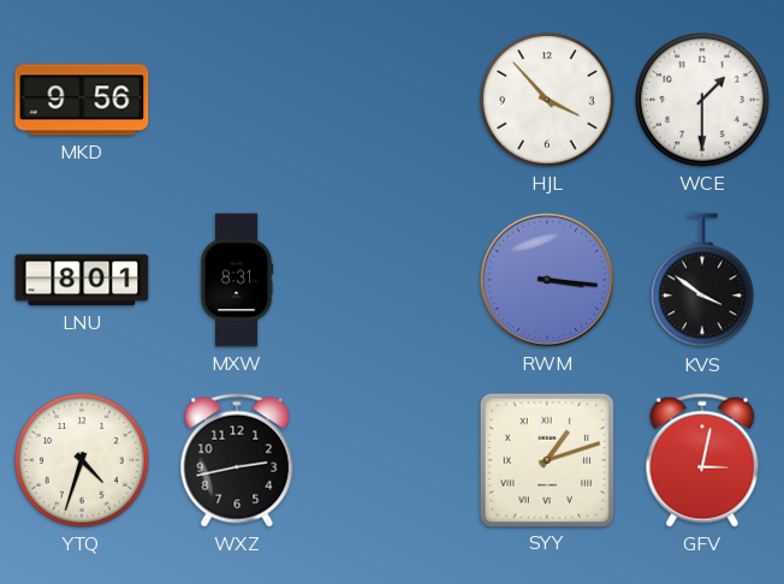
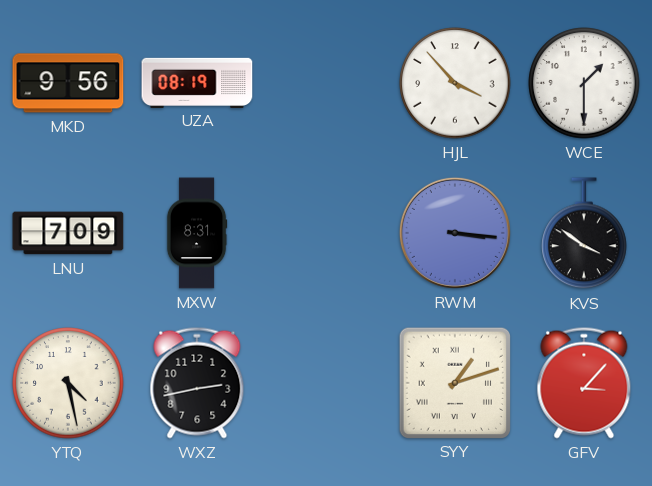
UZA: none -> 08:19
LNU: 8:01 -> 7:09
YTQ: 4:33 -> 4:28
GFV: 3:02 -> 3:07
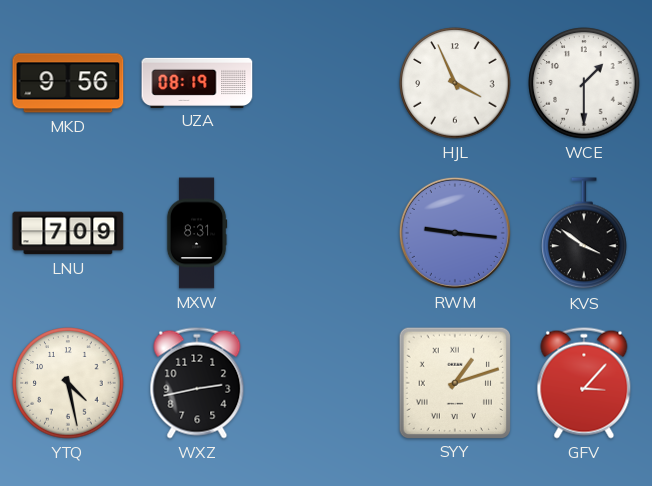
HJL: 3:53 -> 3:56
RWM: 3:16 -> 9:16
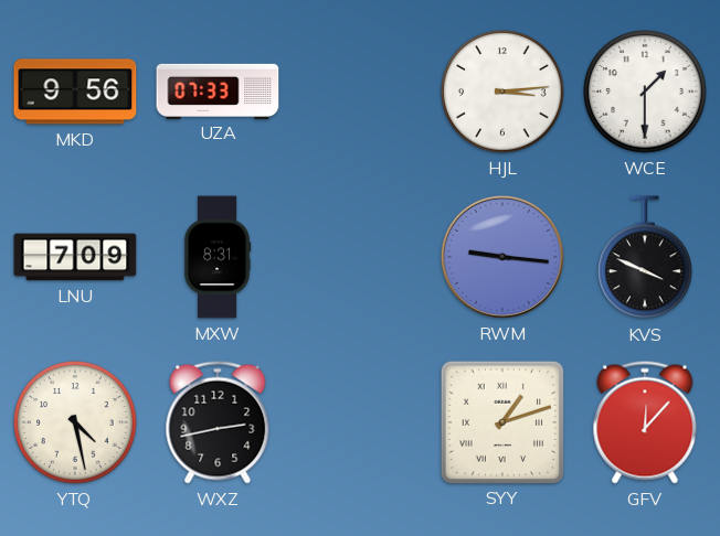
UZA: 08:19 -> 07:33
HJL: 3:56 -> 3:14
KVS: 3:51 -> 3:49
GFV: 3:07 -> 12:07
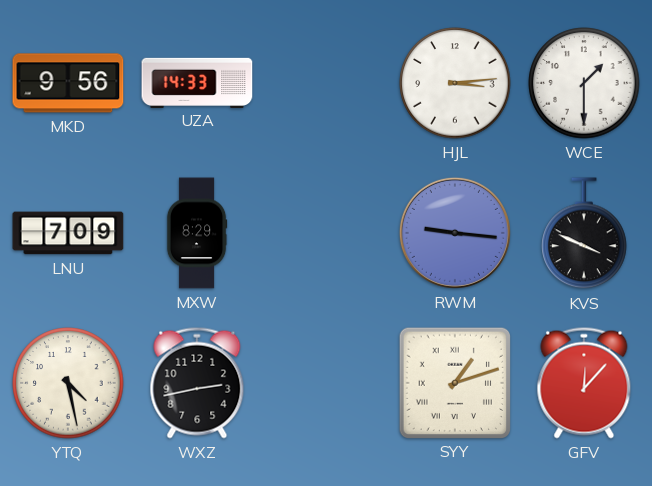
UZA: 07:33 -> 14:33
MXW: 8:31 -> 8:29
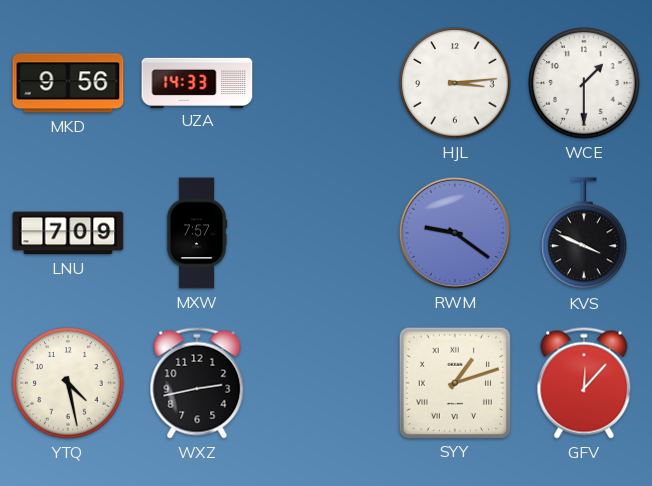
MXW: 8:29 -> 7:57
RWM: 9:16 -> 9:21
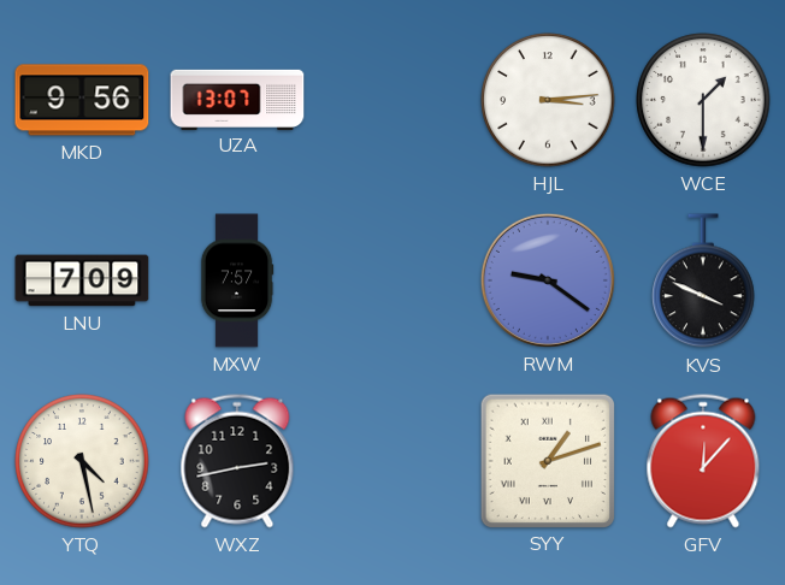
UZA: 14:33 -> 13:07
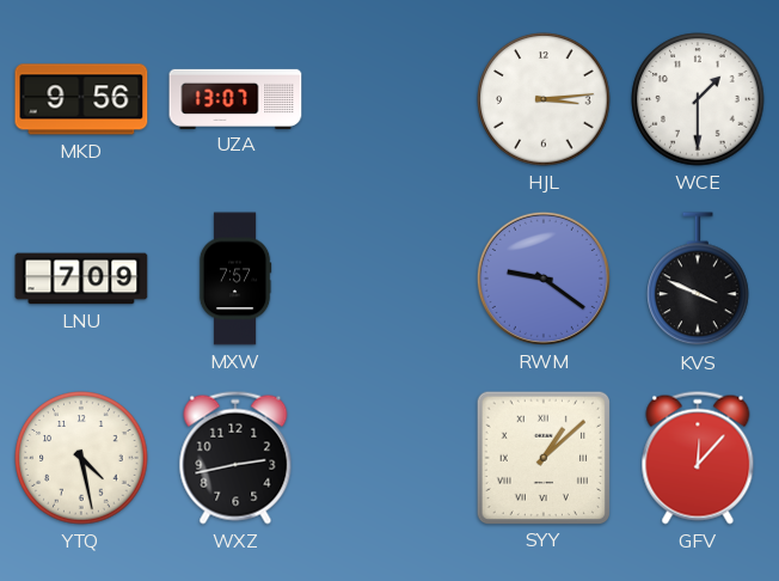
SYY: 1:12 -> 1:08
